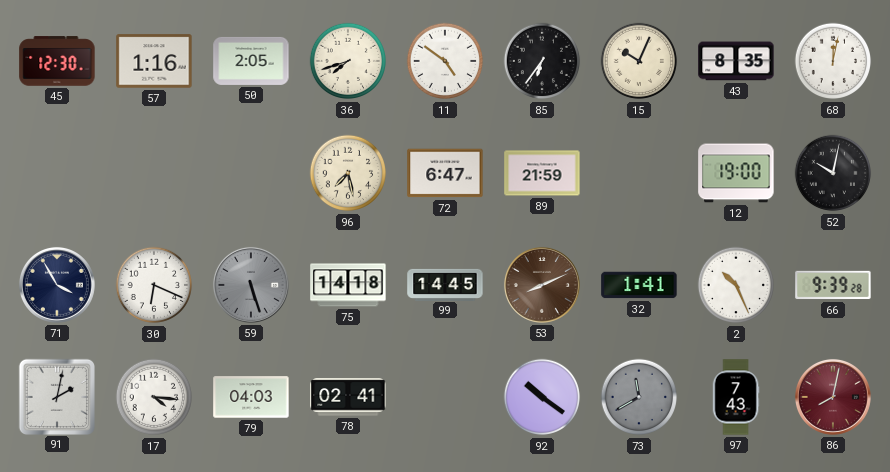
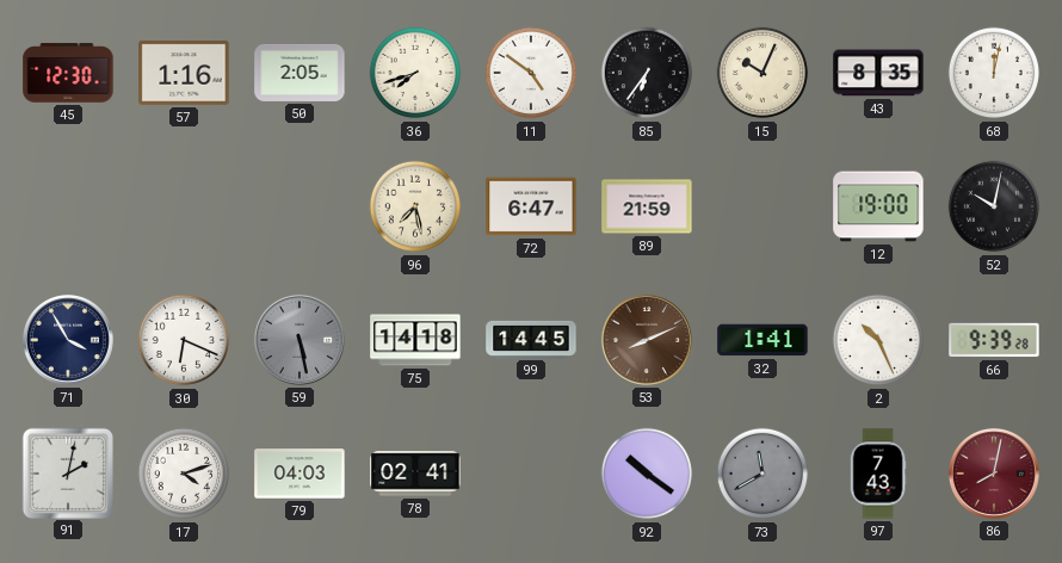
59: 5:27 -> 5:28
17: 4:16 -> 4:12
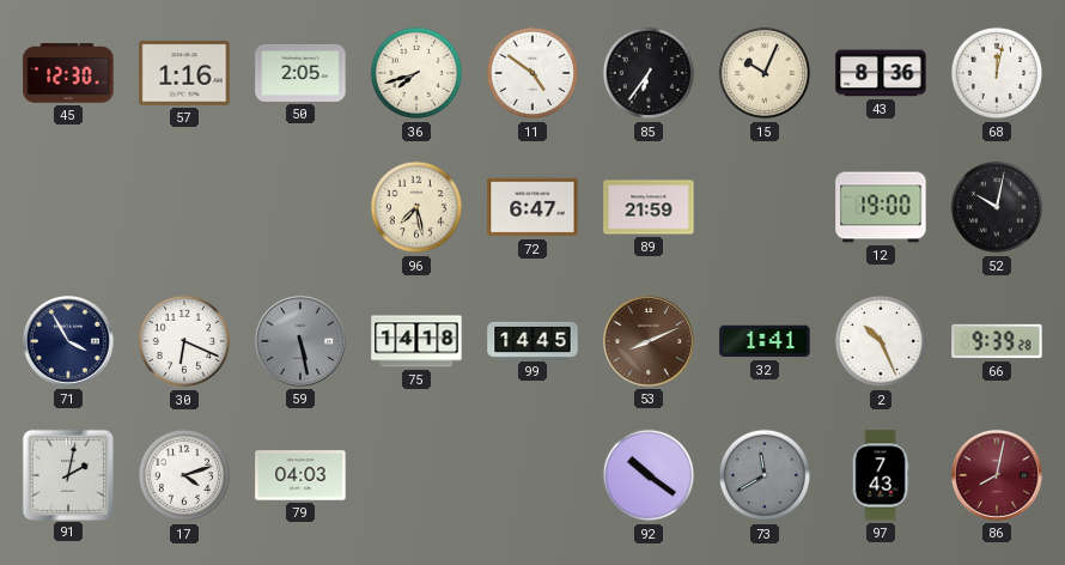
43: 8:35 -> 8:36
78: 02:41 -> none
